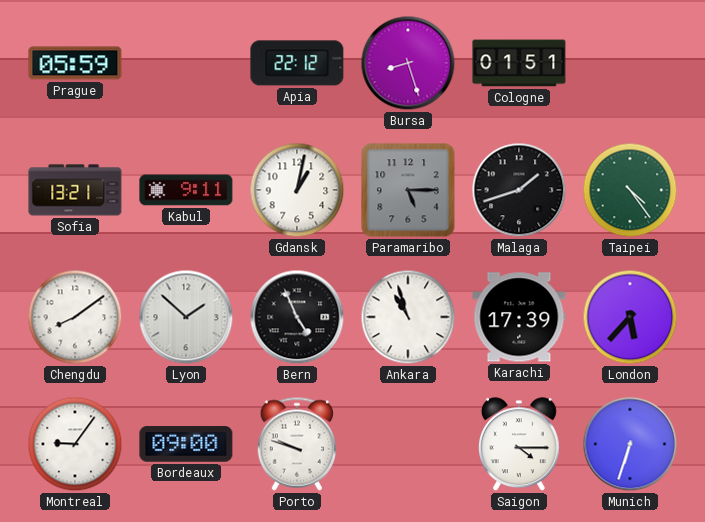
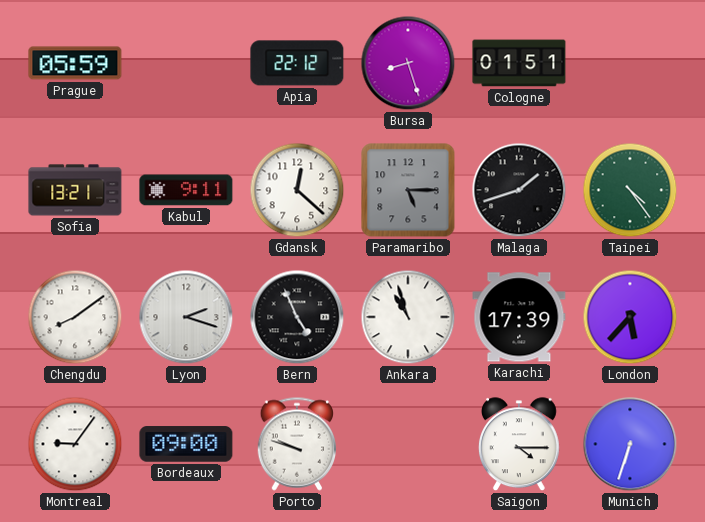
Gdansk: 1:02 -> 12:22
Lyon: 1:52 -> 2:18
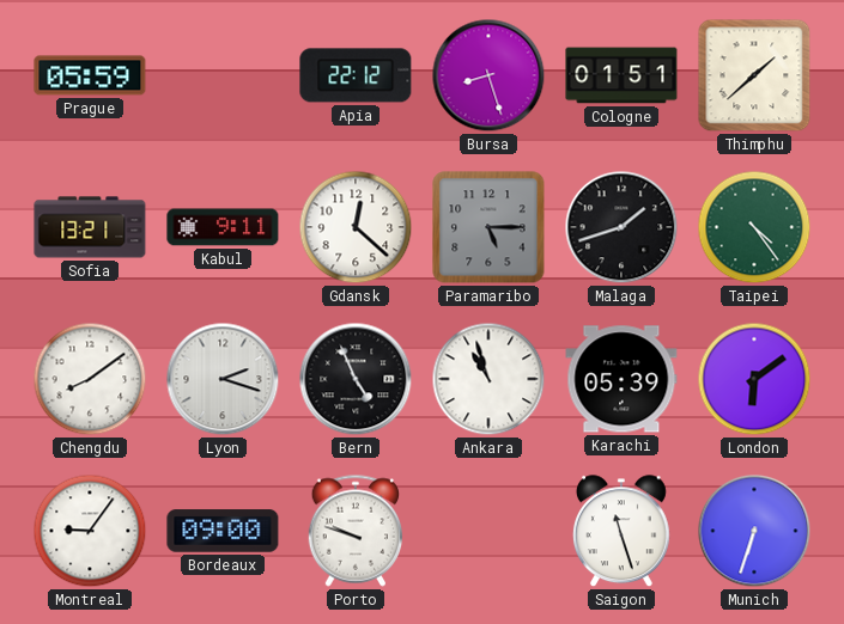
Thimphu: none -> 1:38
Karachi: 17:39 -> 05:39
London: 5:37 -> 6:09
Saigon: 4:15 -> 11:27
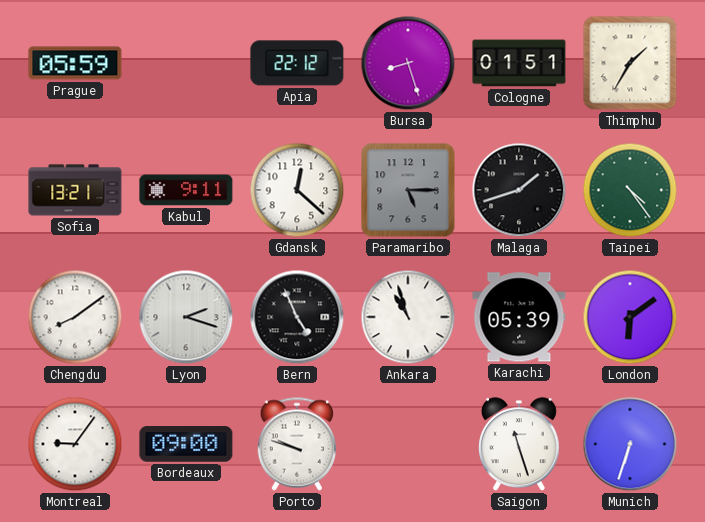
Thimphu: 1:38 -> 1:35
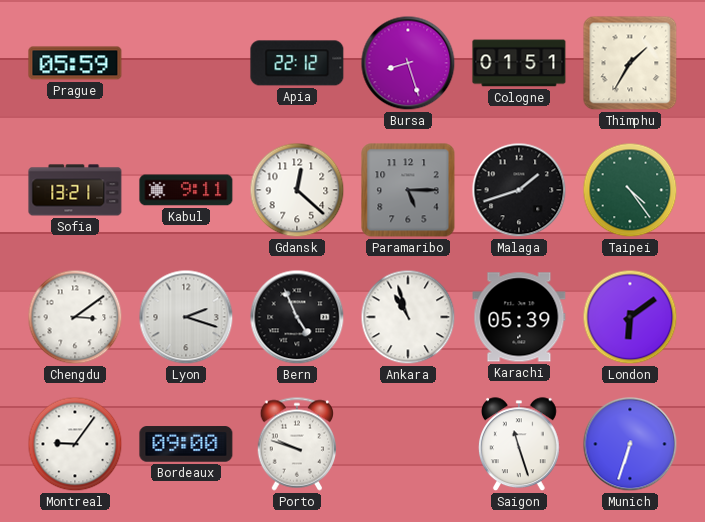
Chengdu: 8:09 -> 3:09
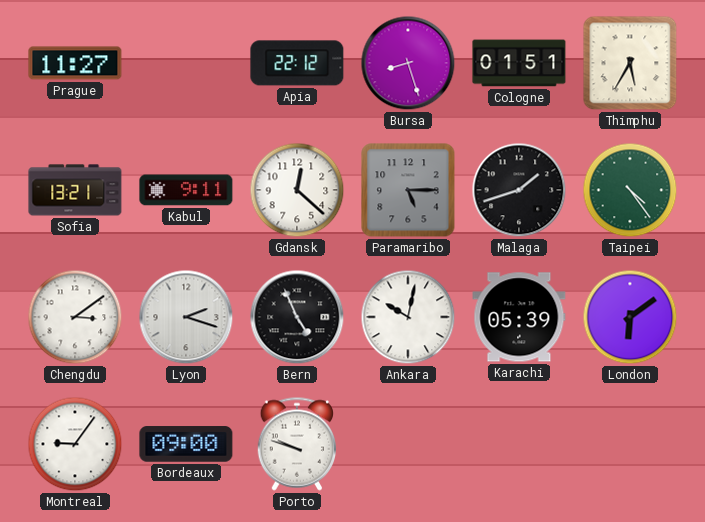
Prague: 05:59 -> 11:27
Thimphu: 1:35 -> 5:35
Ankara: 10:57 -> 10:02
Saigon: 11:27 -> none
Munich: 6:33 -> none
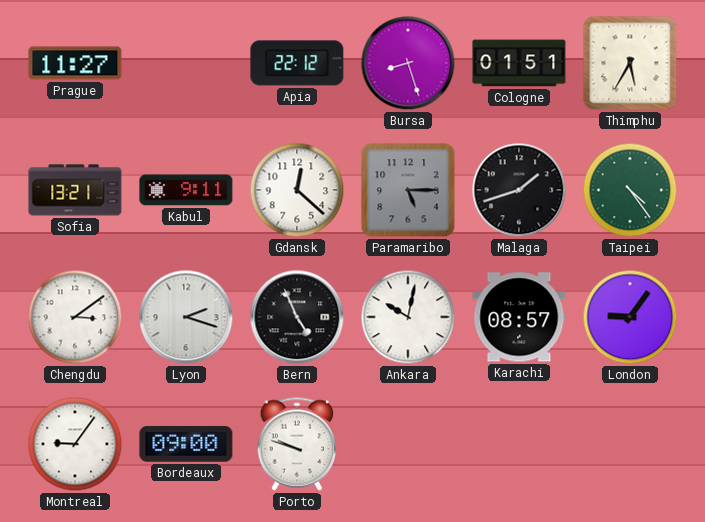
Karachi: 05:39 -> 08:57
London: 6:09 -> 9:06
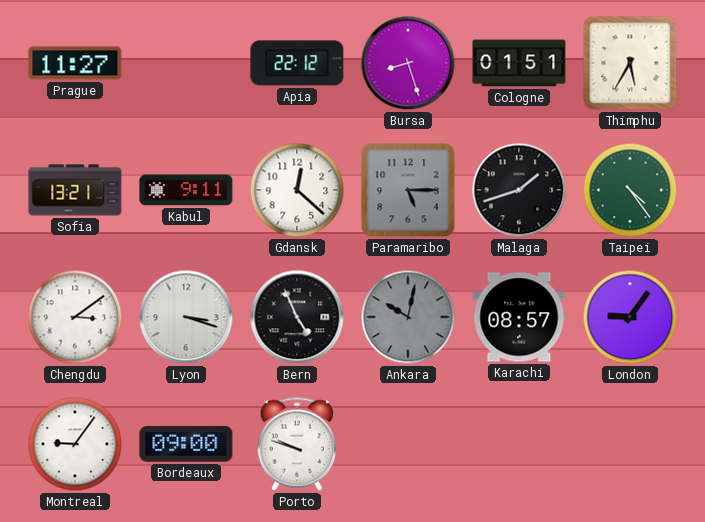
Lyon: 2:18 -> 3:18
Ankara dial: white -> grey
